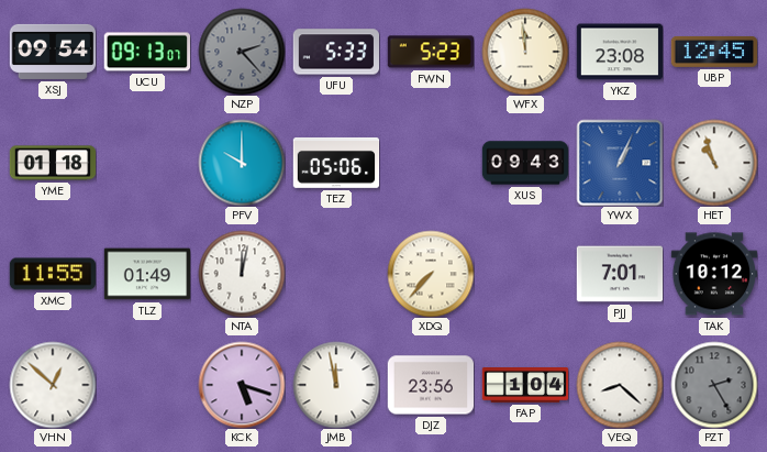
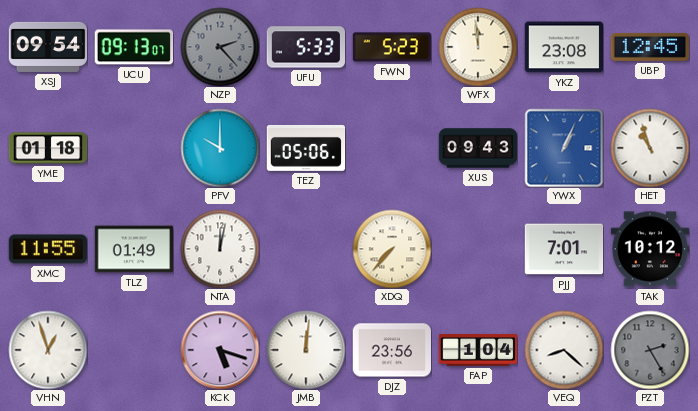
VHN: 12:52 -> 12:57
JMB: 11:58 -> 12:01
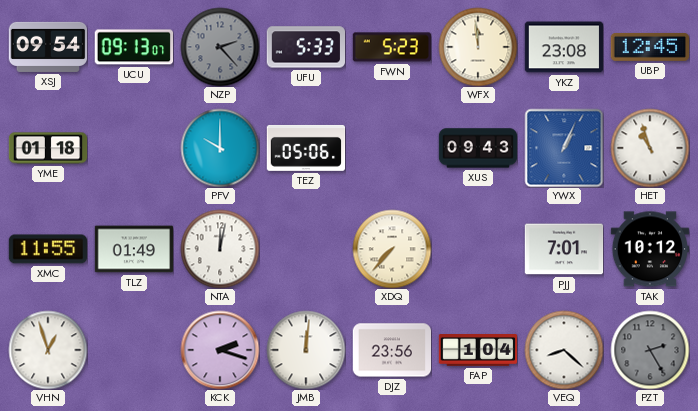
KCK: 5:18 -> 2:18
